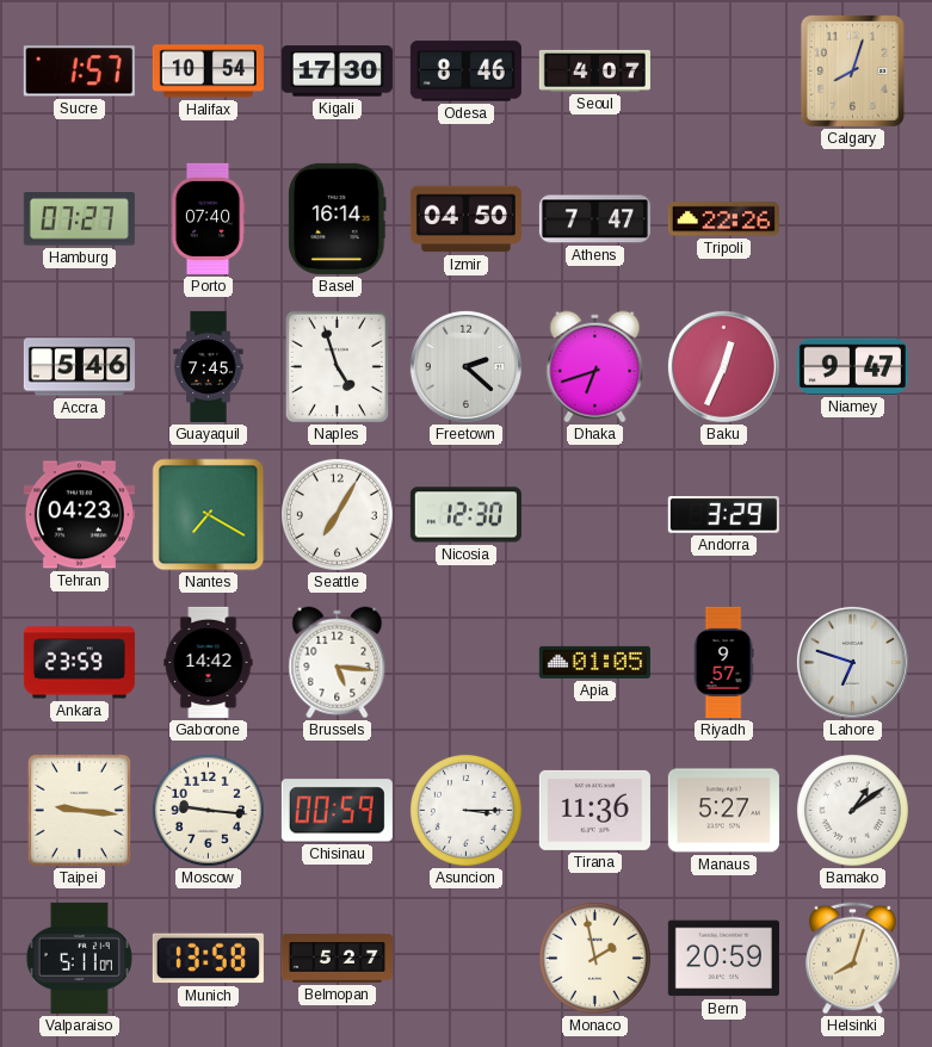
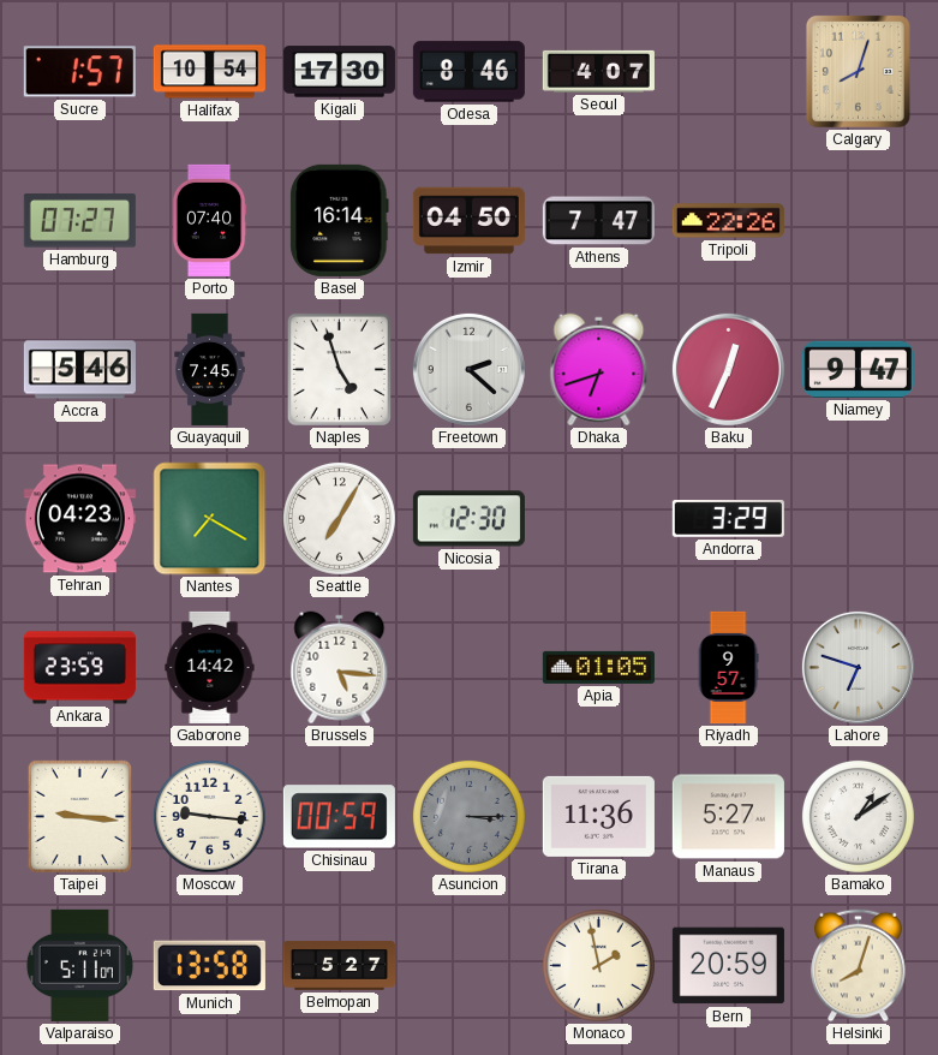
Asuncion dial: white -> grey
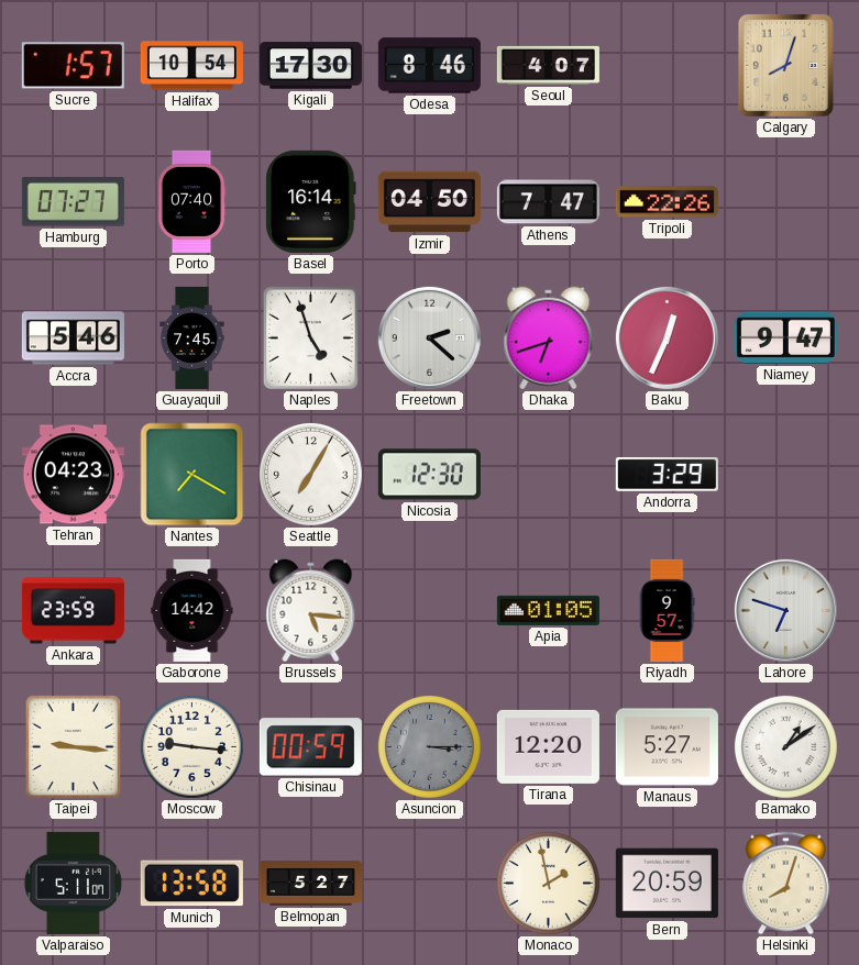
Tirana: 11:36 -> 12:20
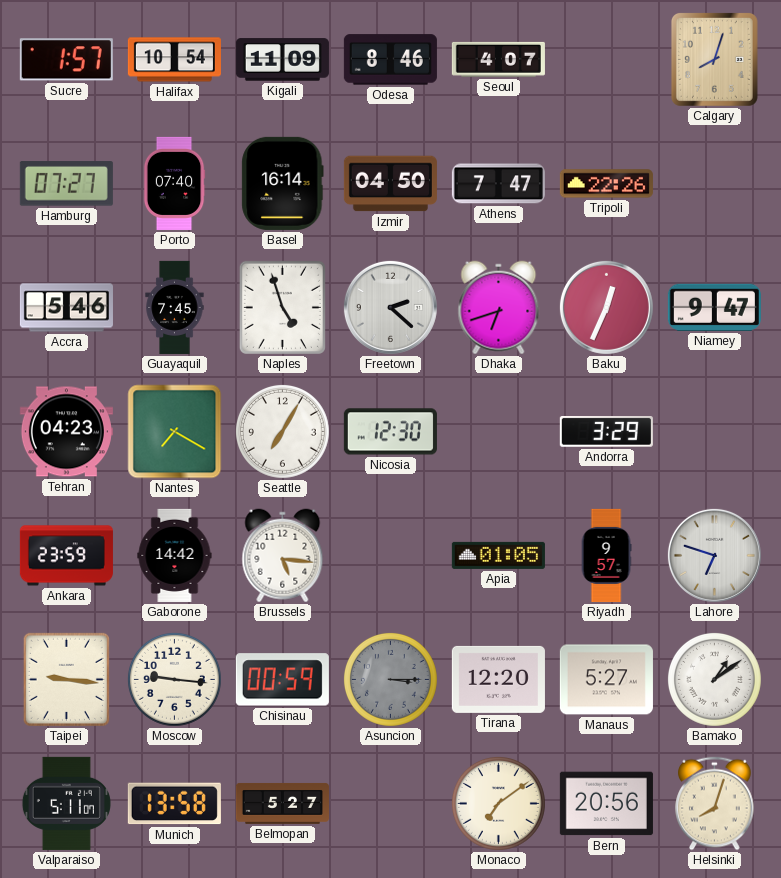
Kigali: 17:30 -> 11:09
Monaco: 1:58 -> 7:09
Bern: 20:59 -> 20:56
